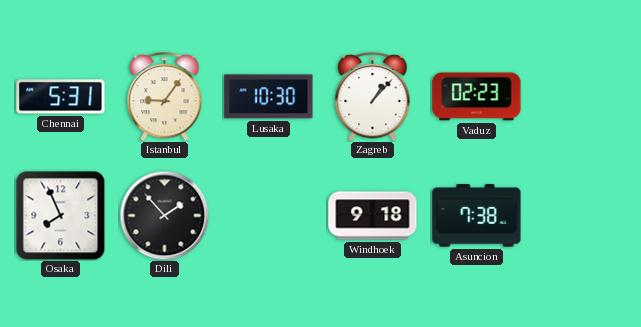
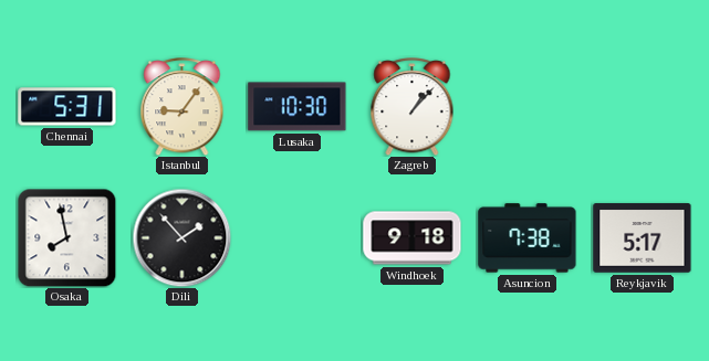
Vaduz: 02:23 -> none
Osaka: 7:56 -> 7:58
Reykjavik: none -> 5:17
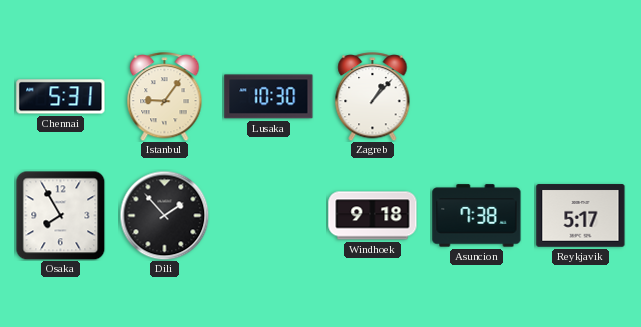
Osaka: 7:58 -> 7:55
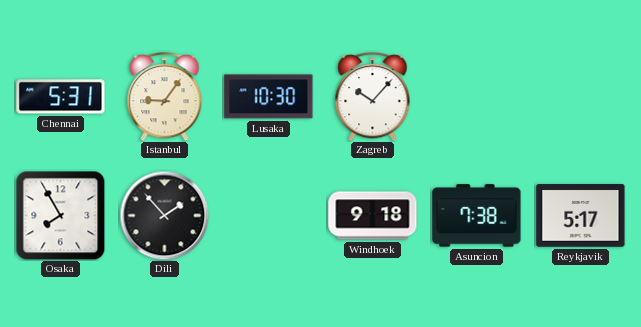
Zagreb: 1:07 -> 10:07
